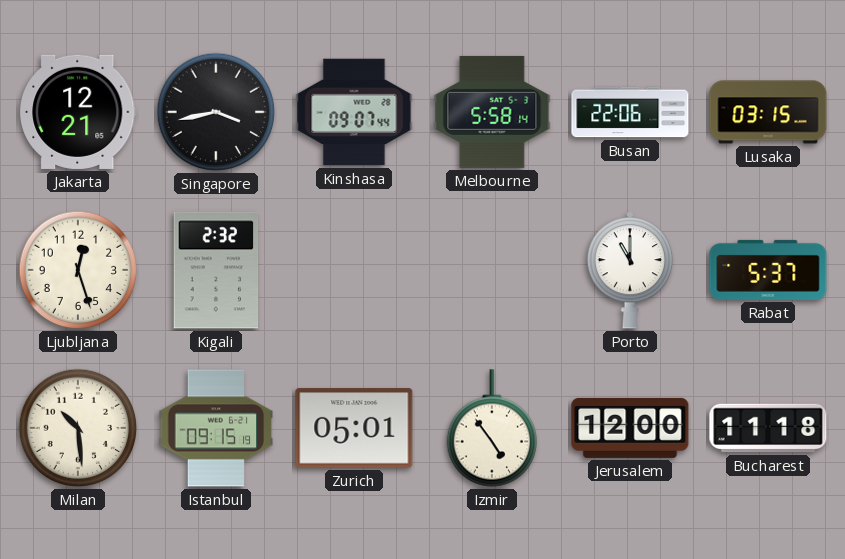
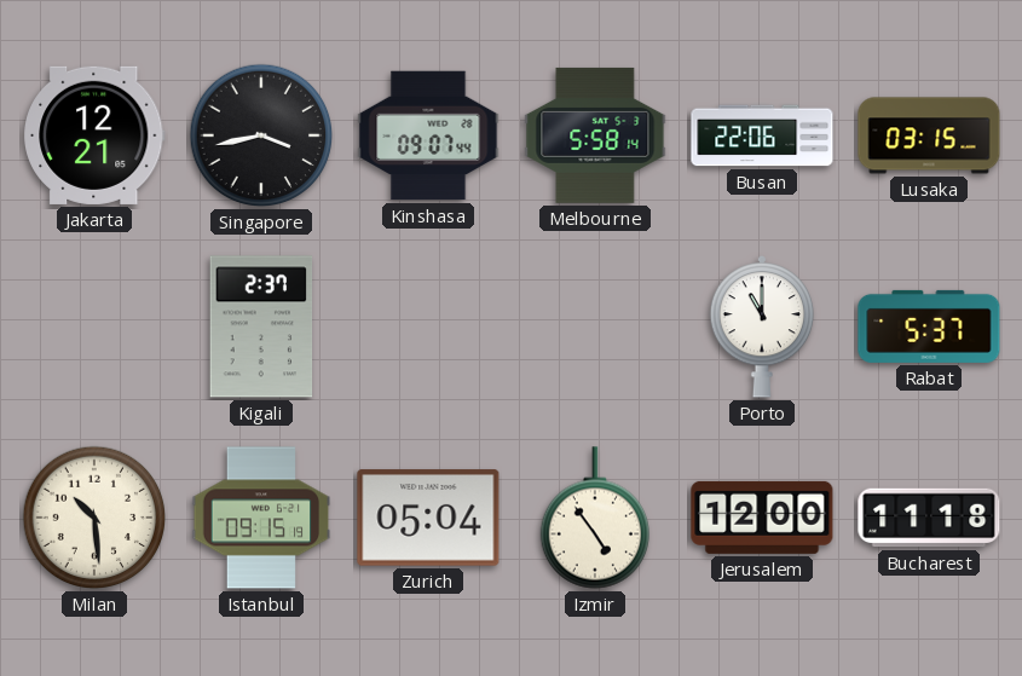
Ljubljana: 12:27 -> none
Kigali: 2:32 -> 2:37
Zurich: 05:01 -> 05:04
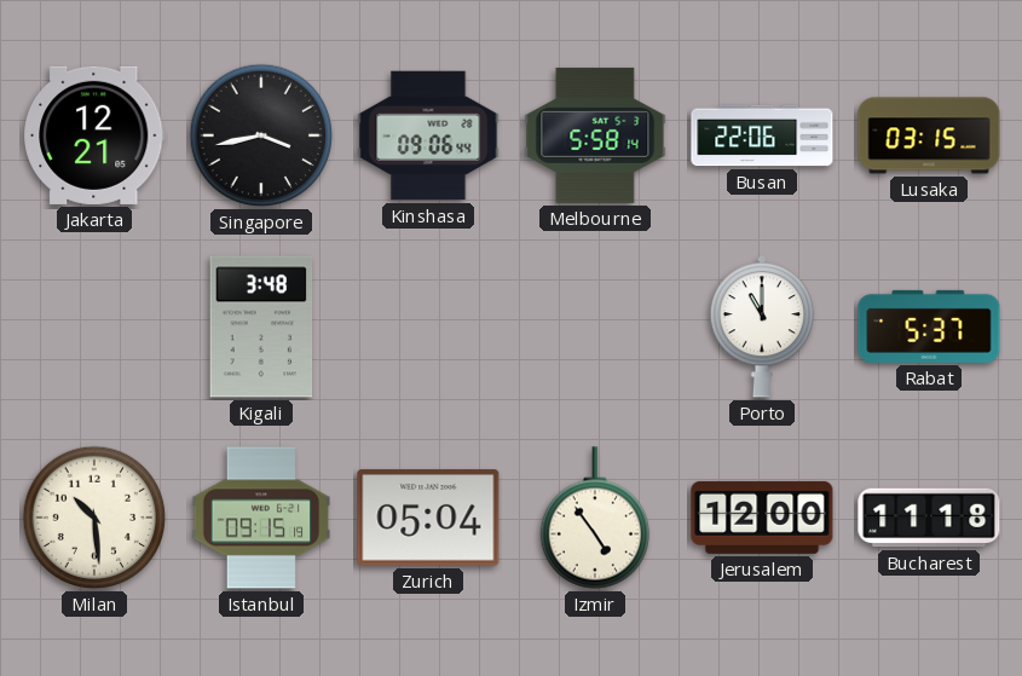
Kinshasa: 09:07 -> 09:06
Kigali: 2:37 -> 3:48
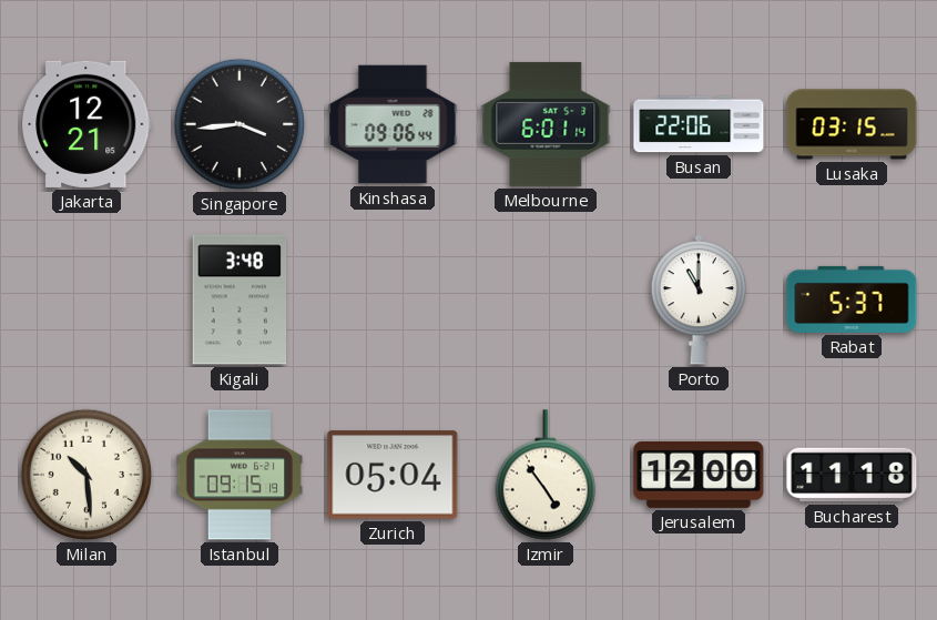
Singapore: 3:43 -> 3:44
Melbourne: 5:58 -> 6:01
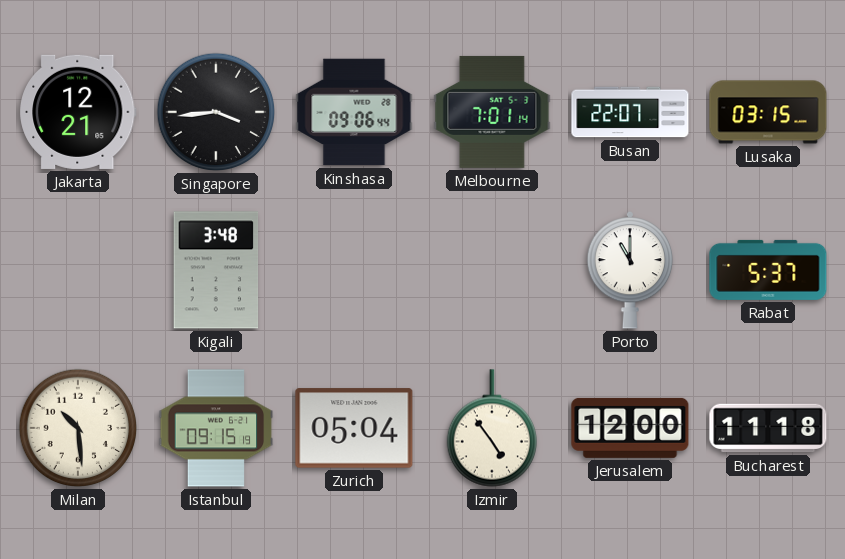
Melbourne: 6:01 -> 7:01
Busan: 22:06 -> 22:07
